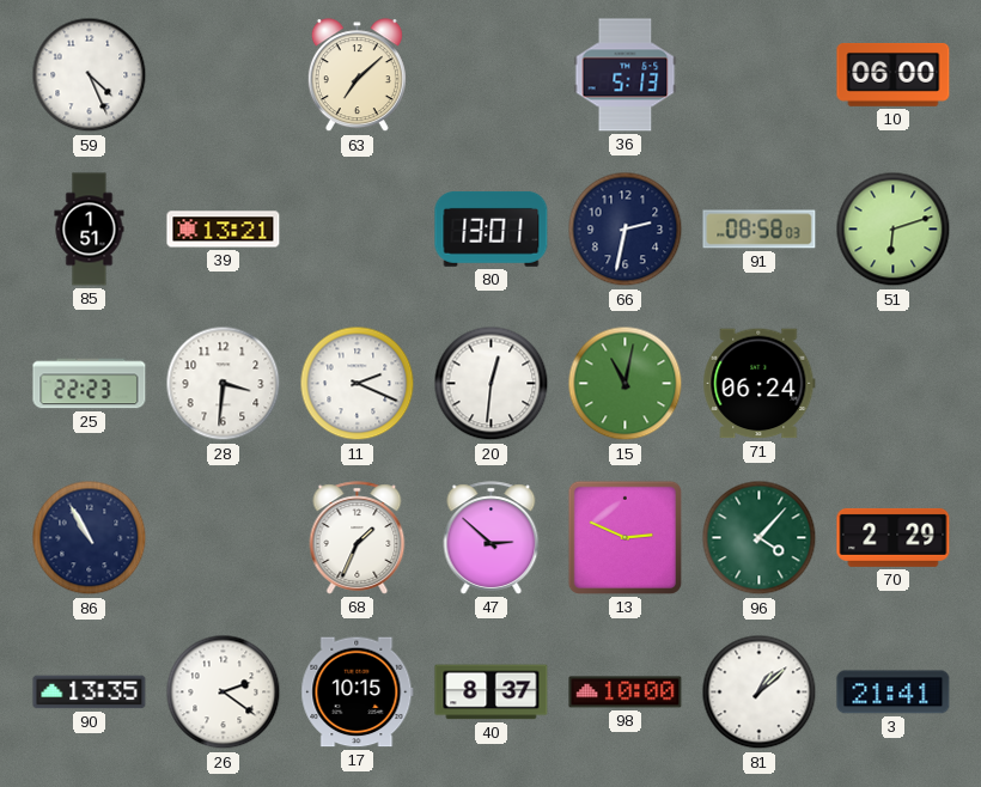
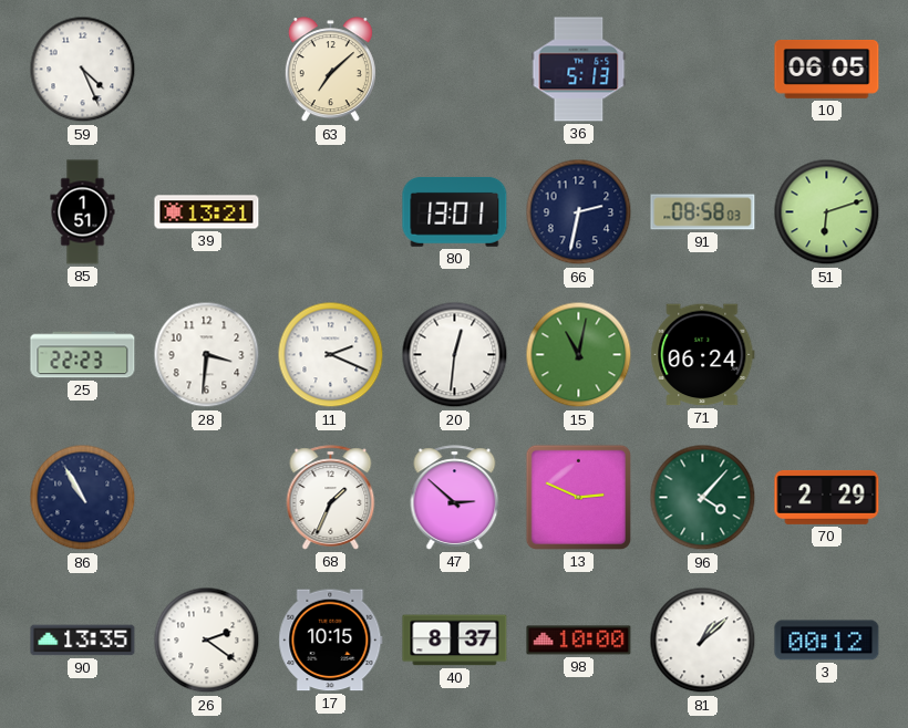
10: 06:00 -> 06:05
3: 21:41 -> 00:12
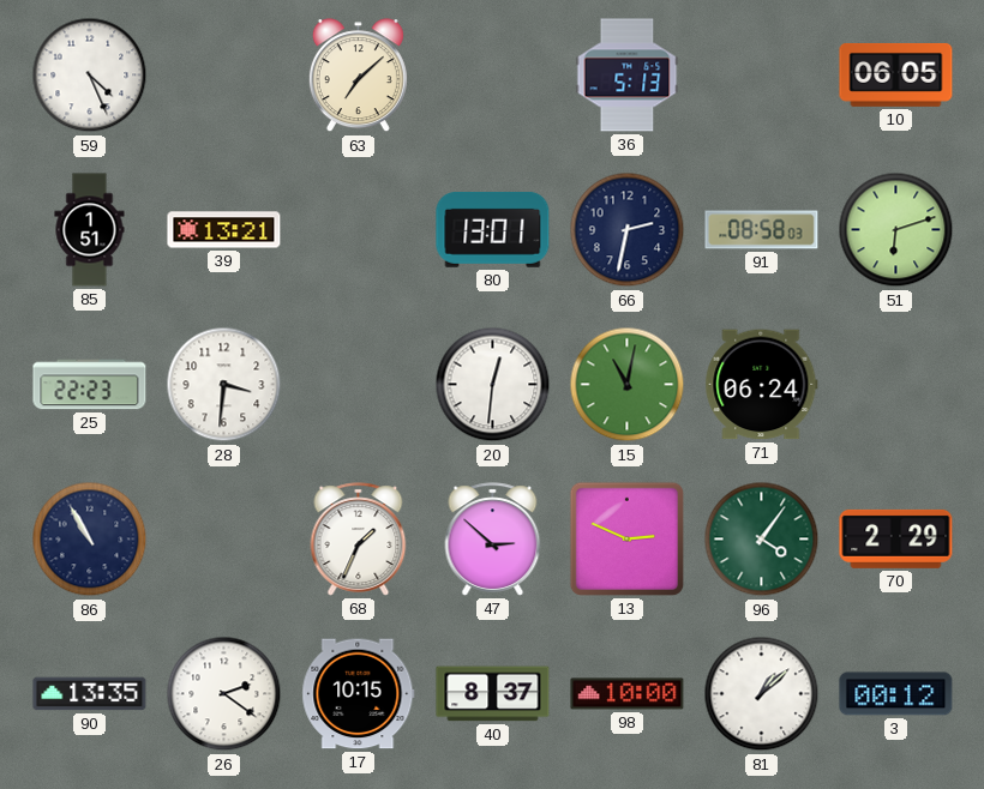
11: 2:19 -> none
96: 4:07 -> 4:06
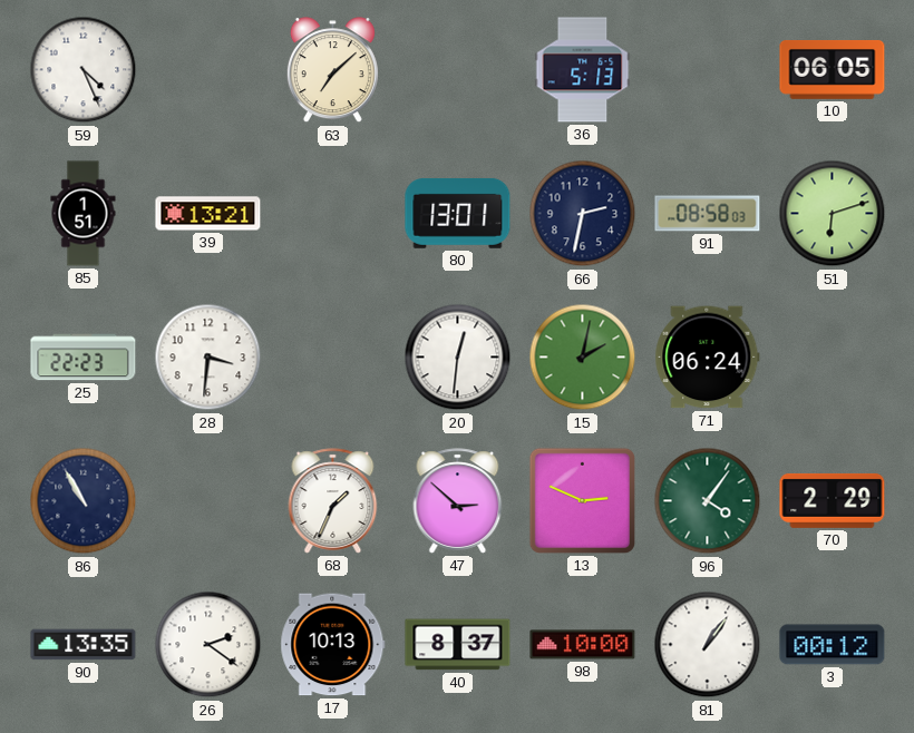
15: 11:02 -> 2:02
17: 10:15 -> 10:13
81: 1:08 -> 1:06
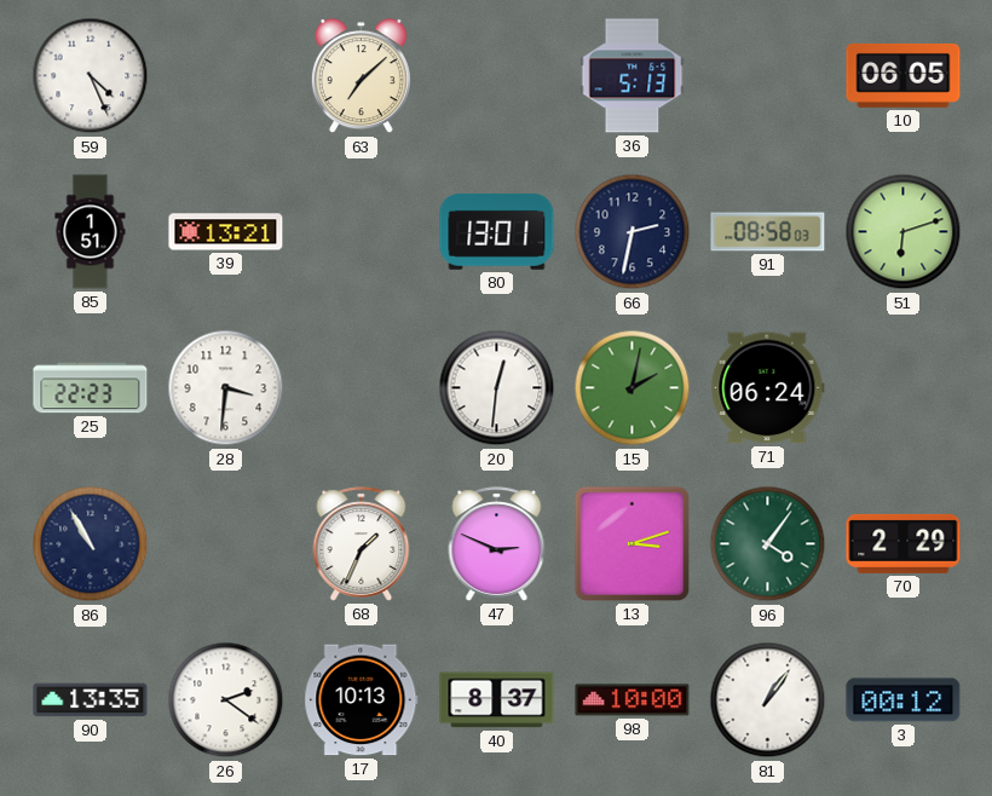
47: 2:52 -> 2:49
13: 2:49 -> 3:12
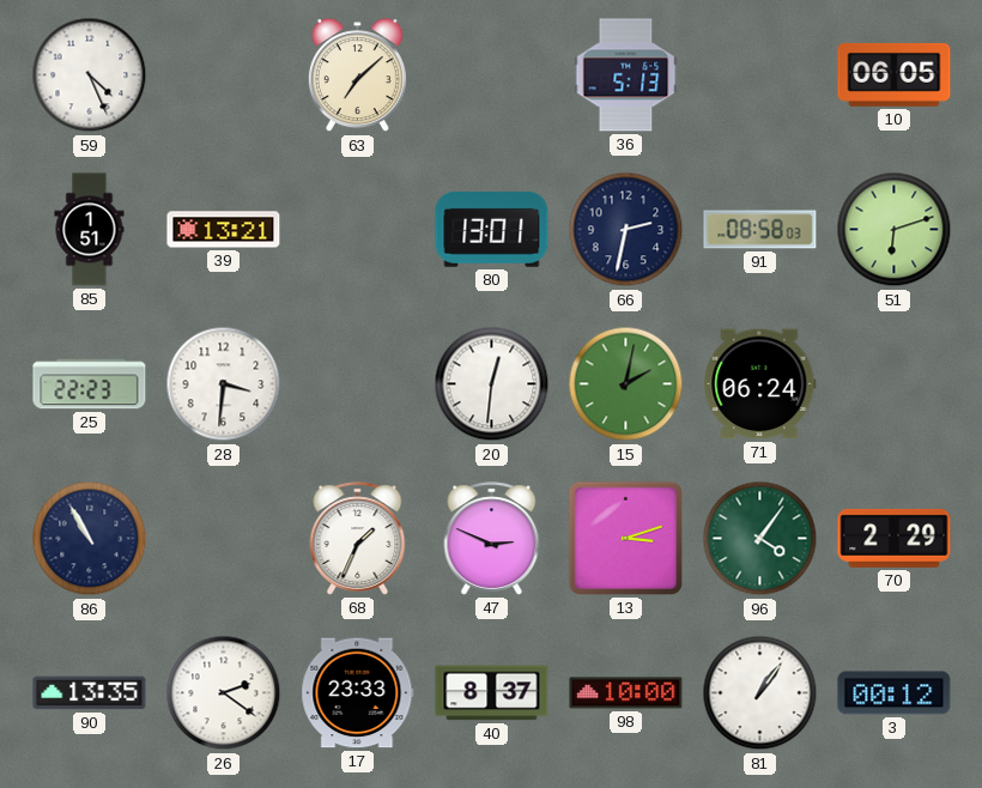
17: 10:13 -> 23:33
